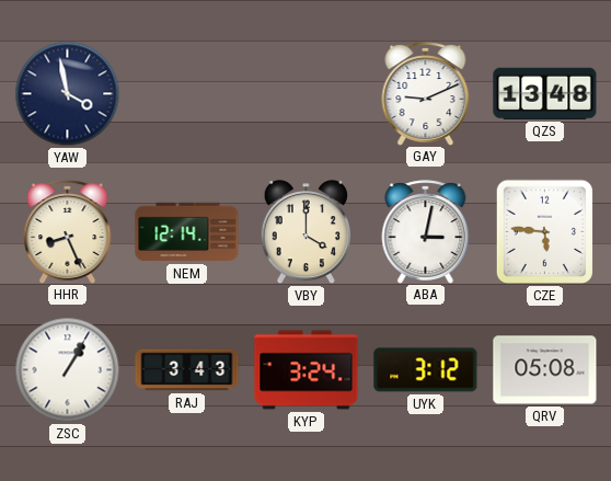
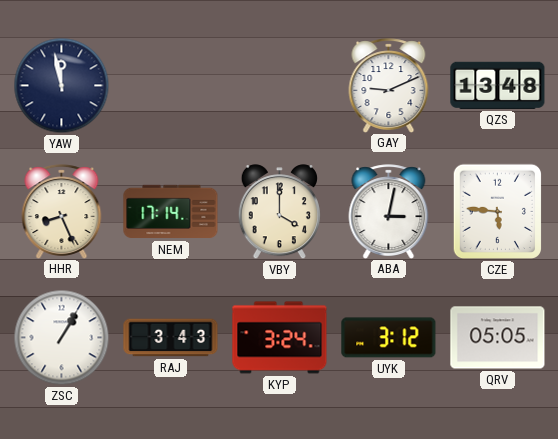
YAW: 3:58 -> 11:58
NEM: 12:14 -> 17:14
QRV: 05:08 -> 05:05
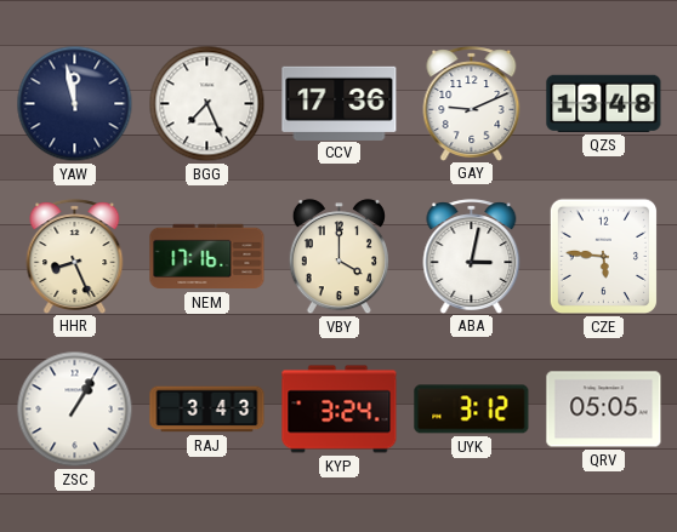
BGG: none -> 7:26
CCV: none -> 17:36
NEM: 17:14 -> 17:16
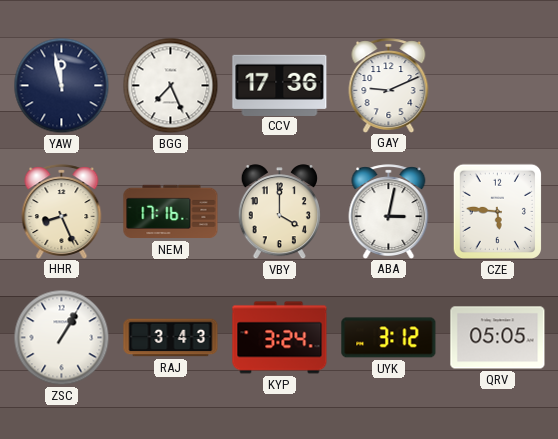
QZS: 13:48 -> none
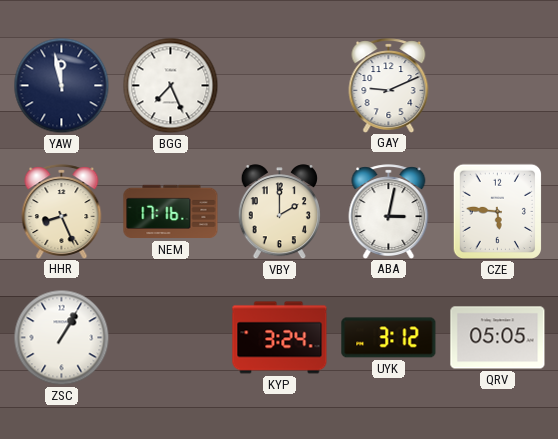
CCV: 17:36 -> none
VBY: 4:00 -> 2:00
RAJ: 3:43 -> none
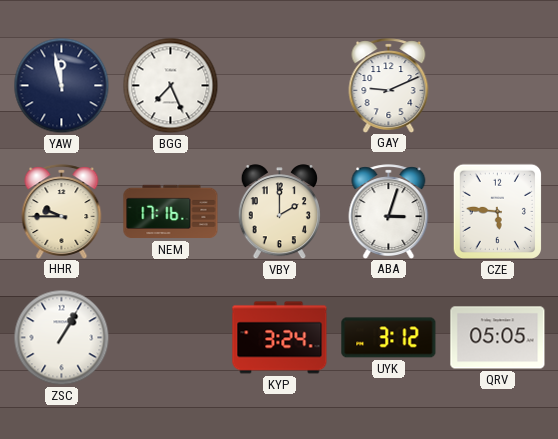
HHR: 8:26 -> 9:45
ABA: 3:02 -> 3:03
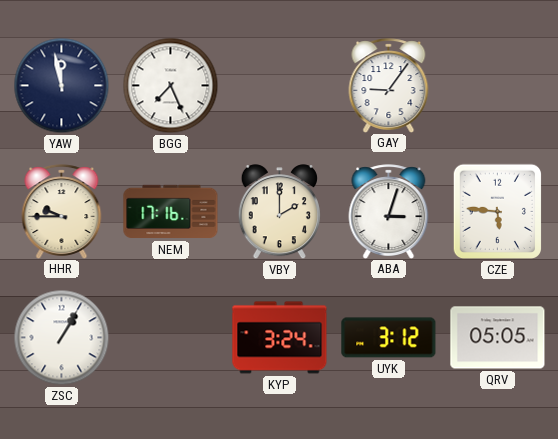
GAY: 9:11 -> 9:06
